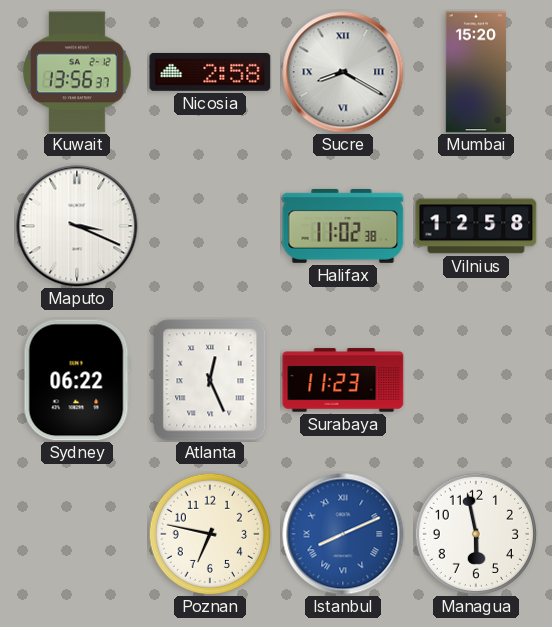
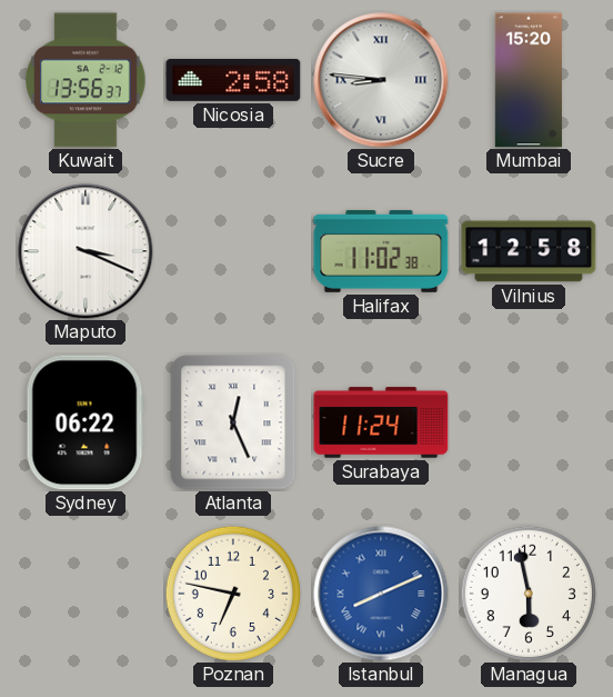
Sucre: 8:20 -> 8:46
Surabaya: 11:23 -> 11:24
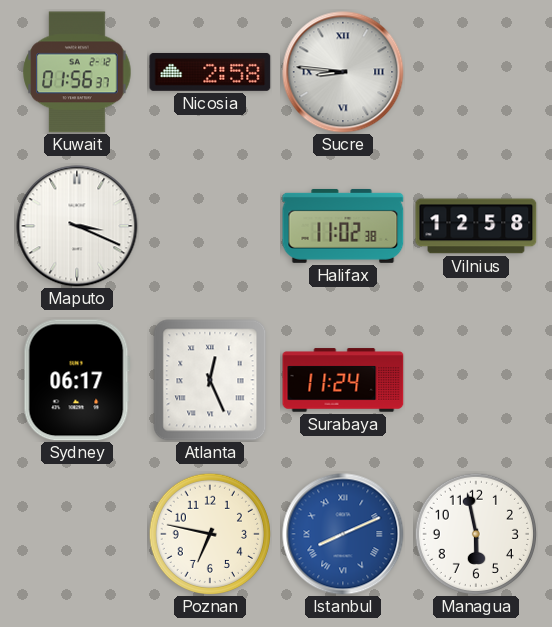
Kuwait: 13:56 -> 01:56
Mumbai: 15:20 -> none
Sydney: 06:22 -> 06:17
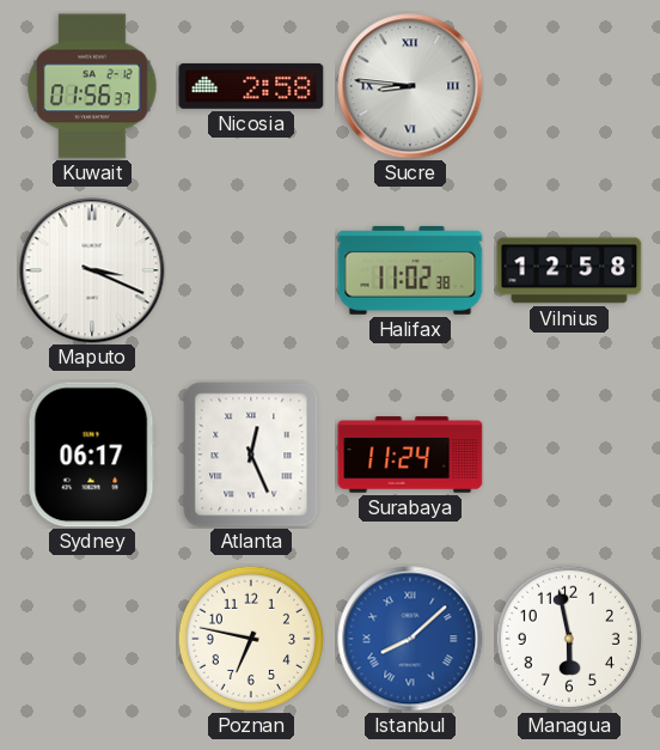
Istanbul: 8:11 -> 8:08
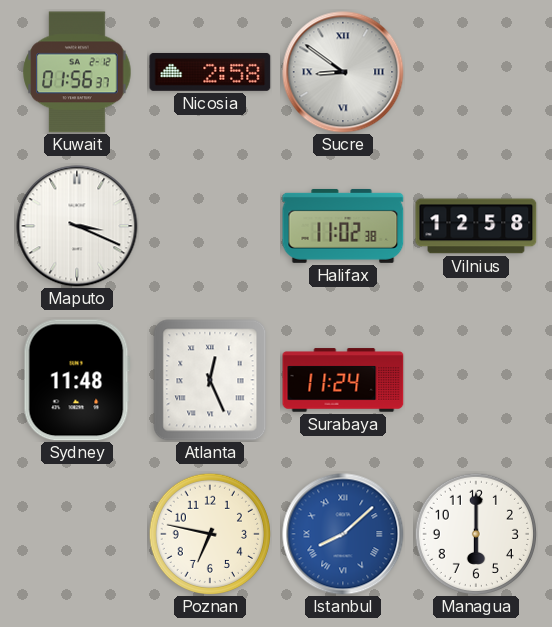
Sucre: 8:46 -> 8:51
Sydney: 06:17 -> 11:48
Managua: 5:58 -> 6:00
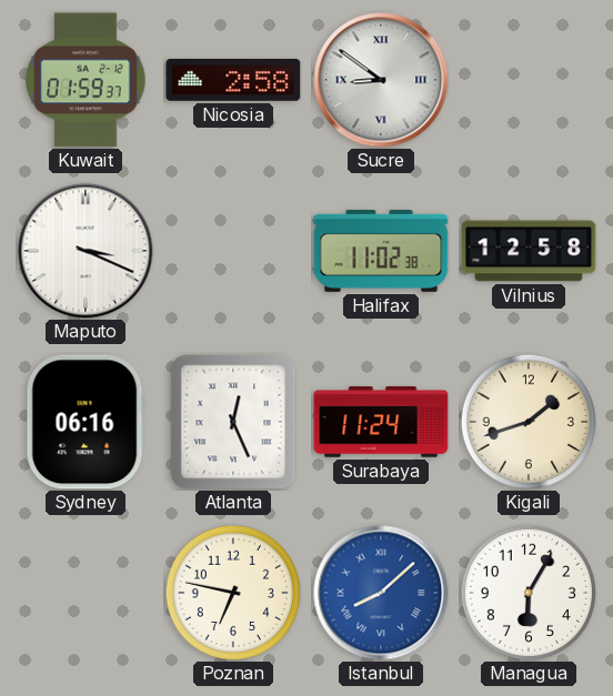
Kuwait: 01:56 -> 01:59
Sydney: 11:48 -> 06:16
Kigali: none -> 1:42
Managua: 6:00 -> 6:05
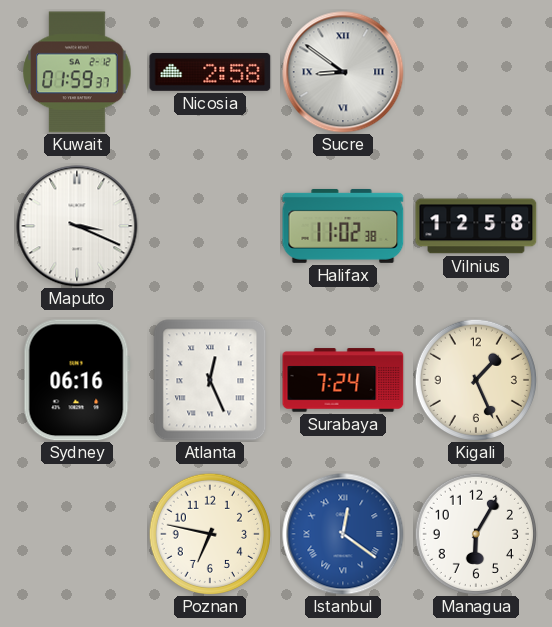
Surabaya: 11:24 -> 7:24
Kigali: 1:42 -> 1:26
Istanbul: 8:08 -> 12:21
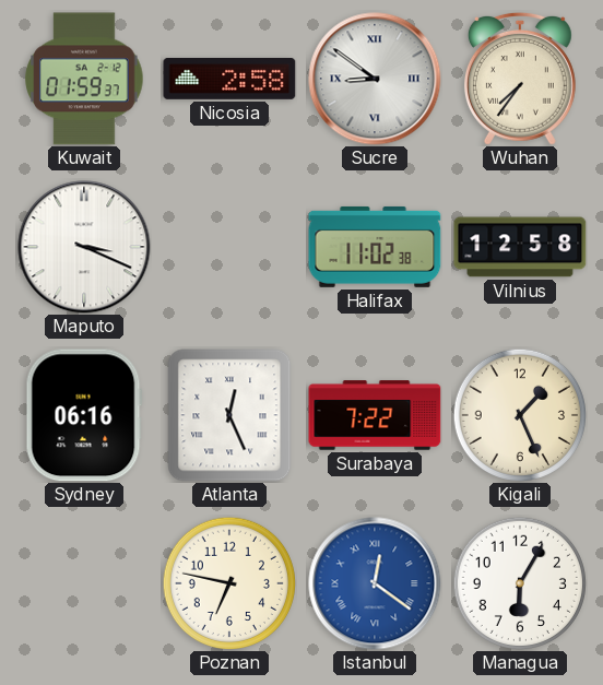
Wuhan: none -> 7:36
Surabaya: 7:24 -> 7:22
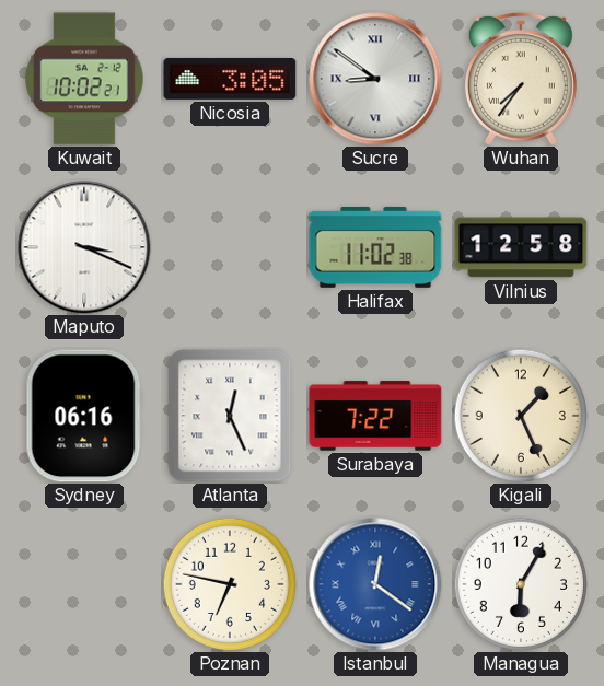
Kuwait: 01:59 -> 10:02
Nicosia: 2:58 -> 3:05
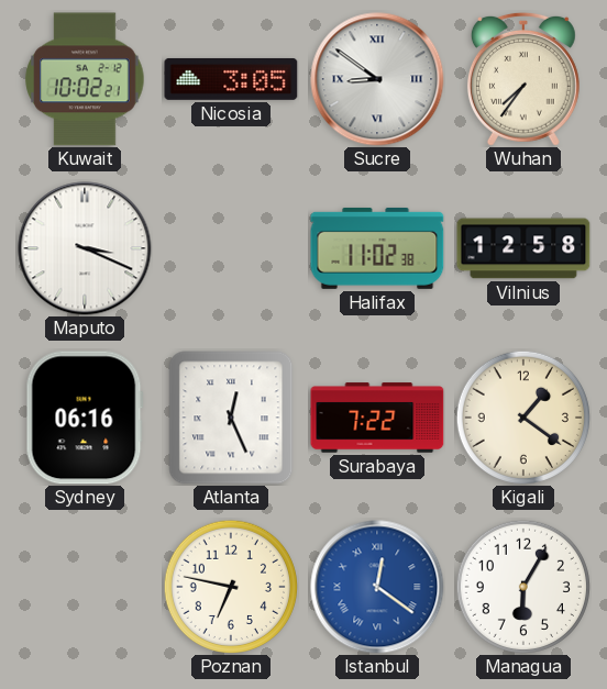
Kigali: 1:26 -> 1:21
